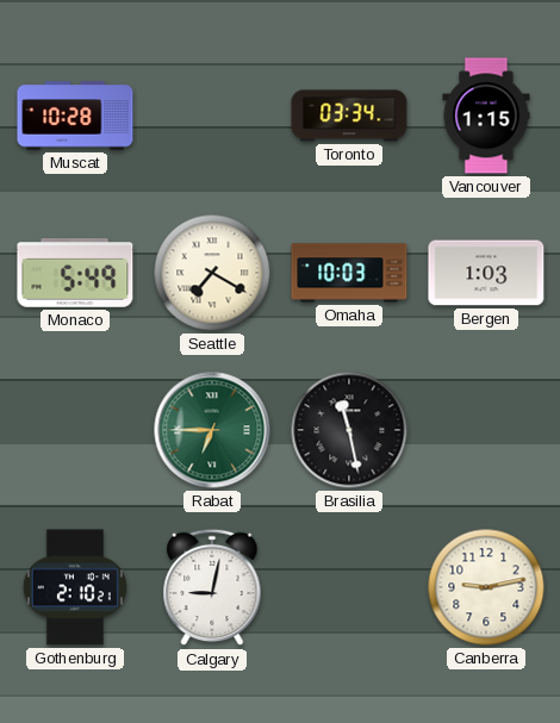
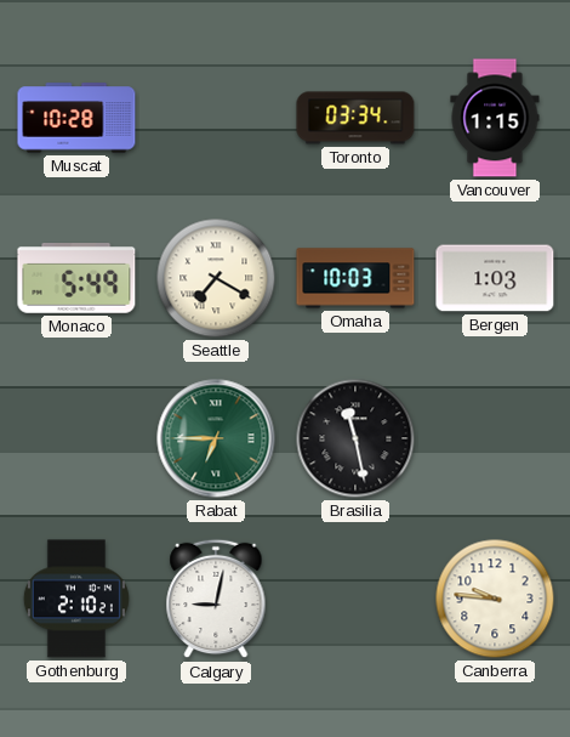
Canberra: 9:13 -> 9:46
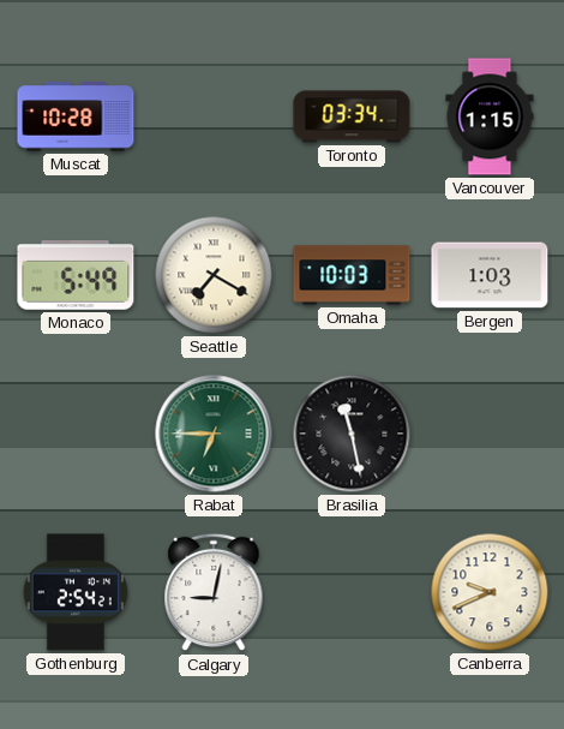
Gothenburg: 2:10 -> 2:54
Canberra: 9:46 -> 9:41
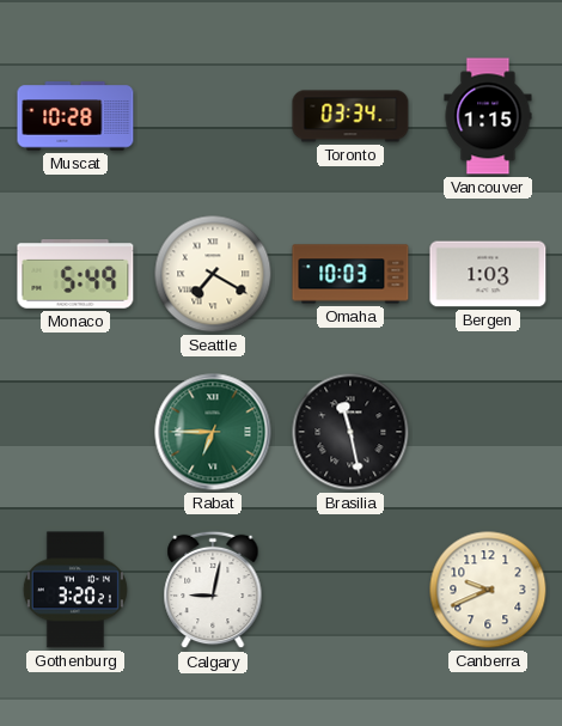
Gothenburg: 2:54 -> 3:20
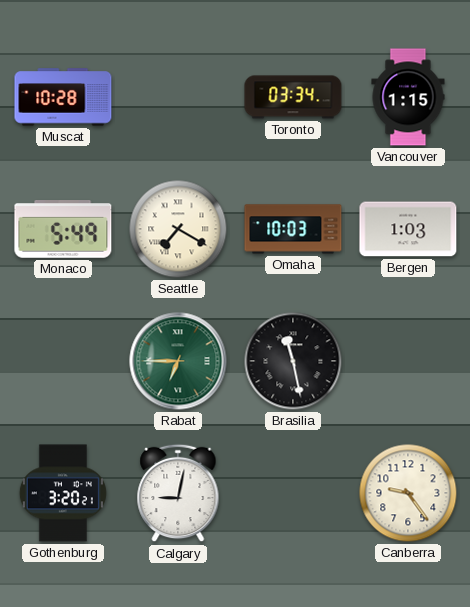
Canberra: 9:41 -> 9:24
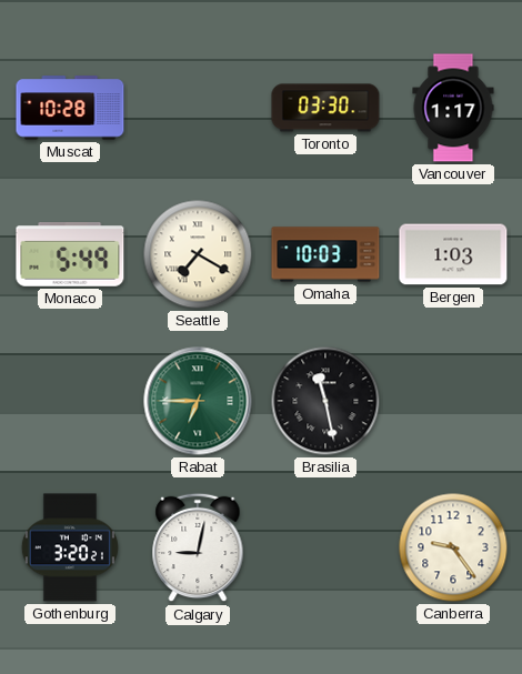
Toronto: 03:34 -> 03:30
Vancouver: 1:15 -> 1:17
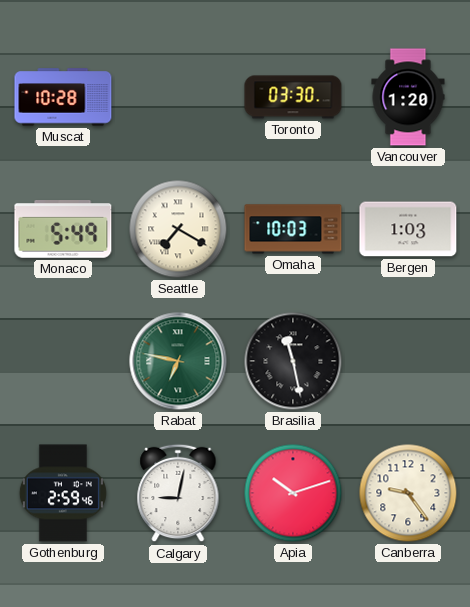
Vancouver: 1:17 -> 1:20
Rabat: 6:45 -> 6:47
Gothenburg: 3:20 -> 2:59
Apia: none -> 10:12
